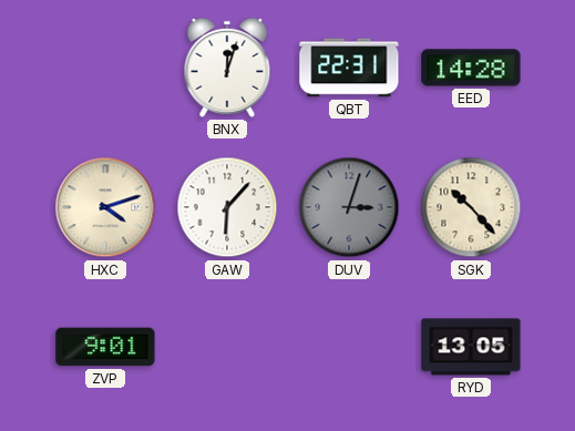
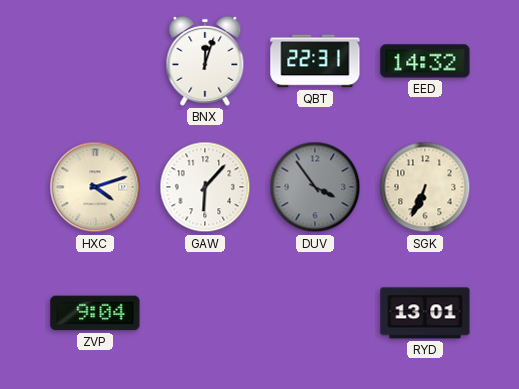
EED: 14:28 -> 14:32
DUV: 3:03 -> 3:54
SGK: 10:23 -> 6:34
ZVP: 9:01 -> 9:04
RYD: 13:05 -> 13:01
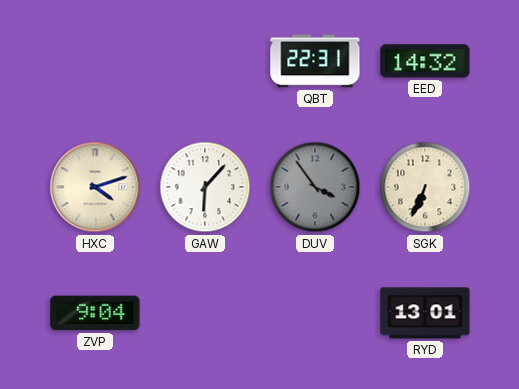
BNX: 12:03 -> none
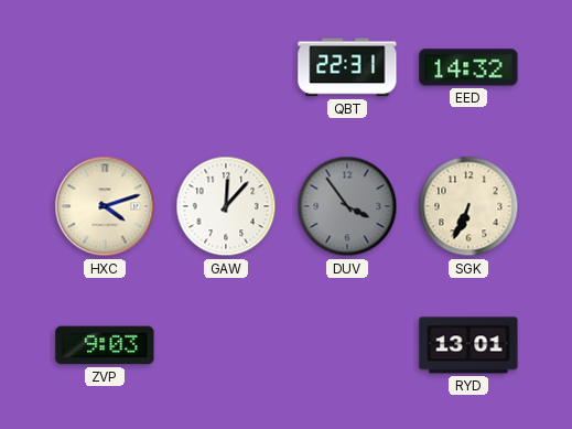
GAW: 6:07 -> 12:07
ZVP: 9:04 -> 9:03
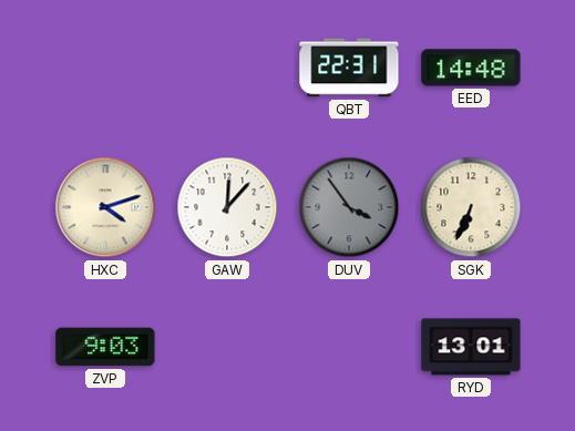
EED: 14:32 -> 14:48
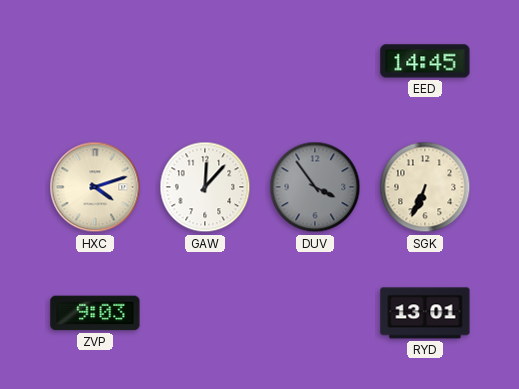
QBT: 22:31 -> none
EED: 14:48 -> 14:45
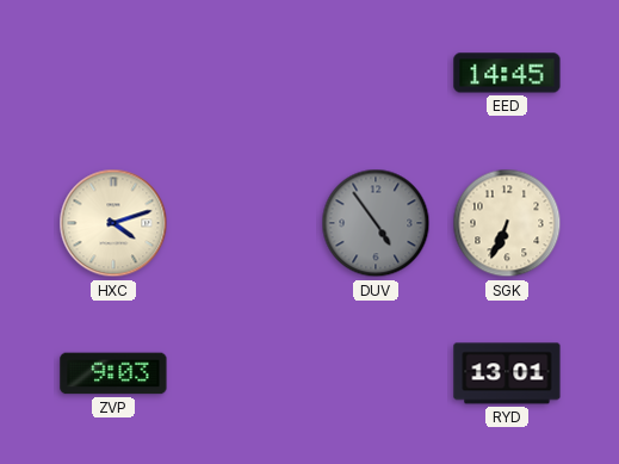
GAW: 12:07 -> none
DUV: 3:54 -> 4:54
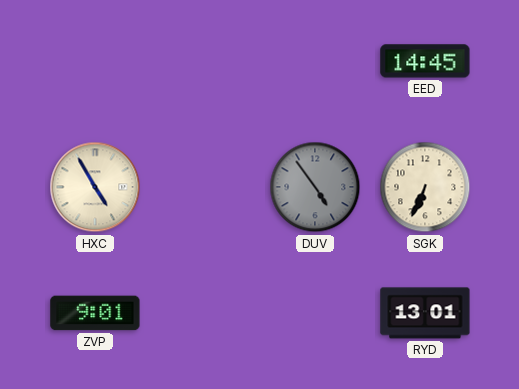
HXC: 4:12 -> 4:55
ZVP: 9:03 -> 9:01
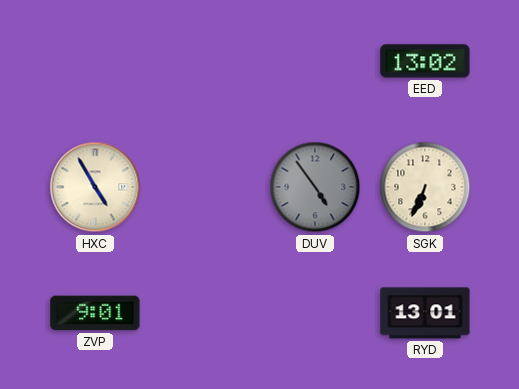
EED: 14:45 -> 13:02
